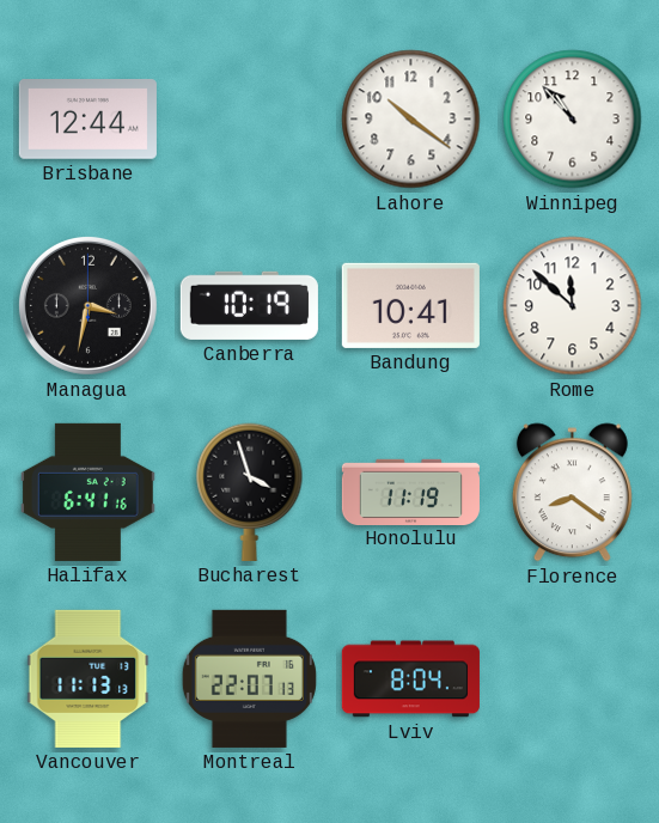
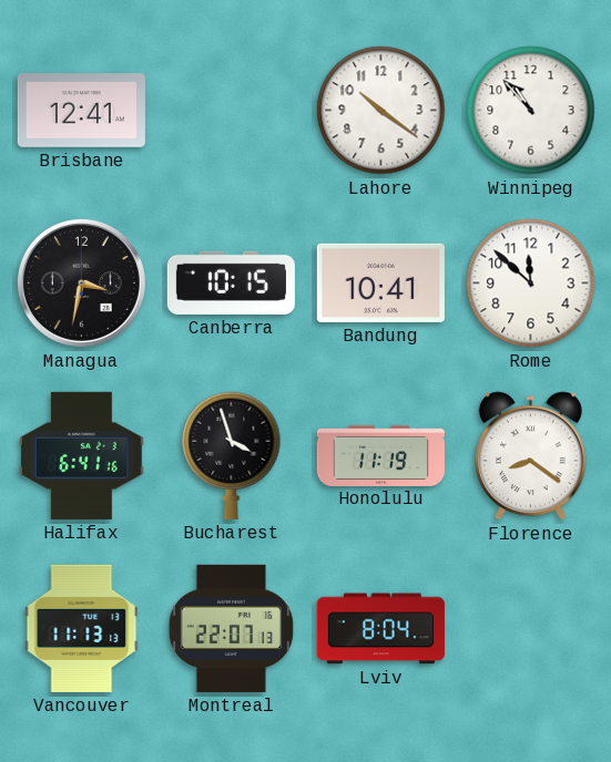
Brisbane: 12:44 -> 12:41
Canberra: 10:19 -> 10:15
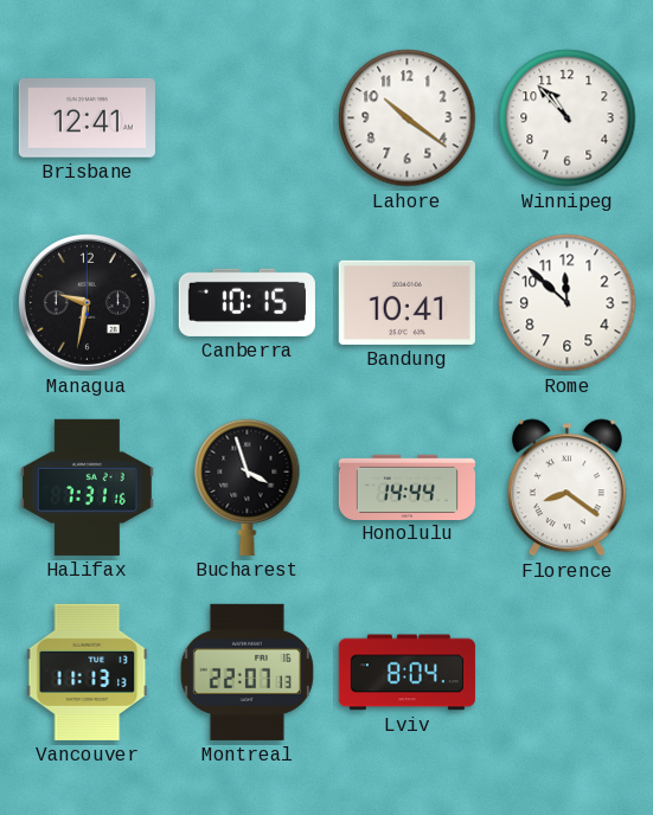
Managua: 3:32 -> 9:32
Halifax: 6:41 -> 7:31
Honolulu: 11:19 -> 14:44
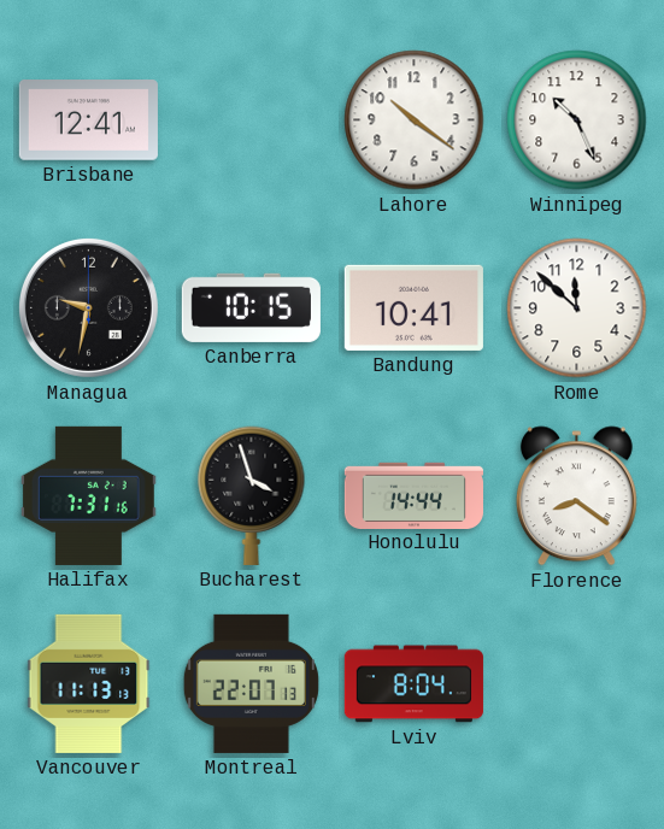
Winnipeg: 10:53 -> 10:26
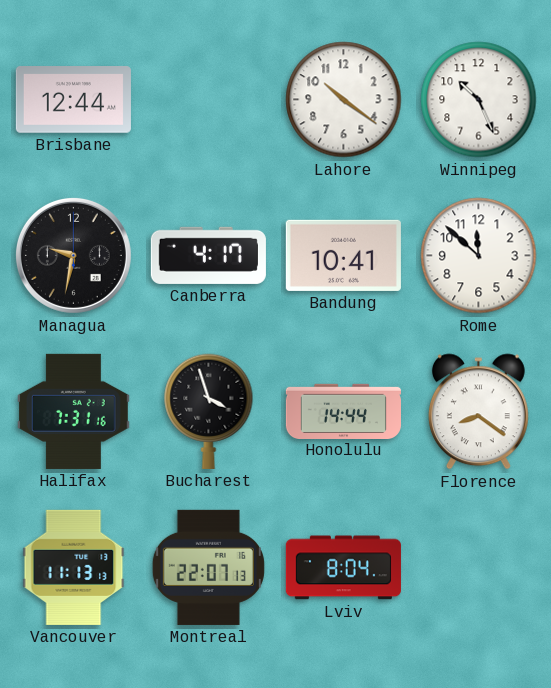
Brisbane: 12:41 -> 12:44
Canberra: 10:15 -> 4:17
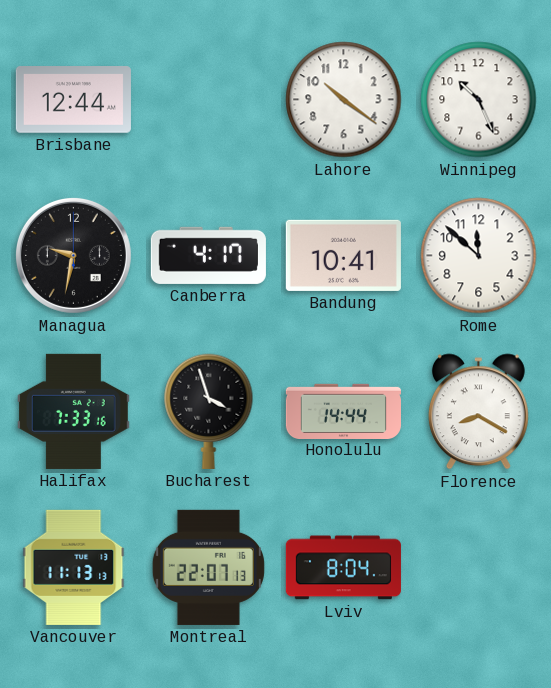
Halifax: 7:31 -> 7:33
Florence: 8:21 -> 8:20
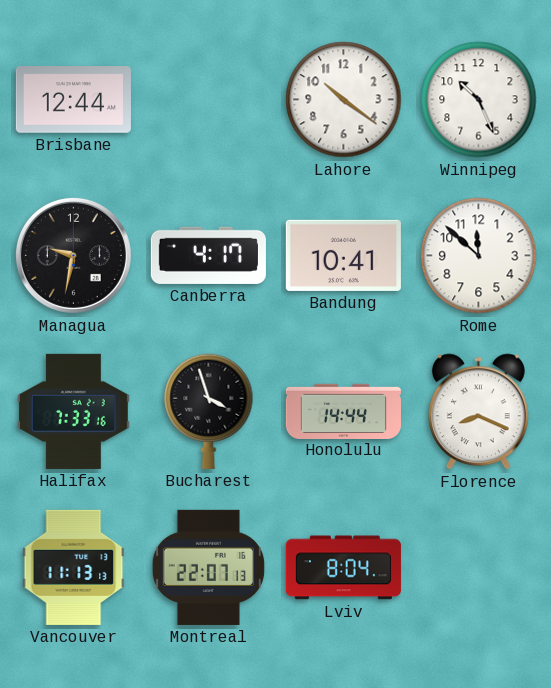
Florence: 8:20 -> 8:19
